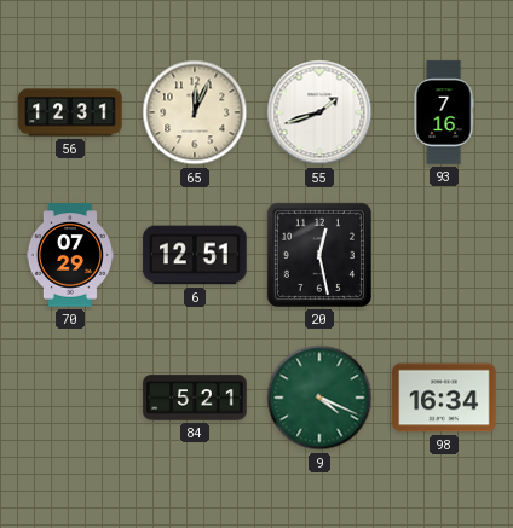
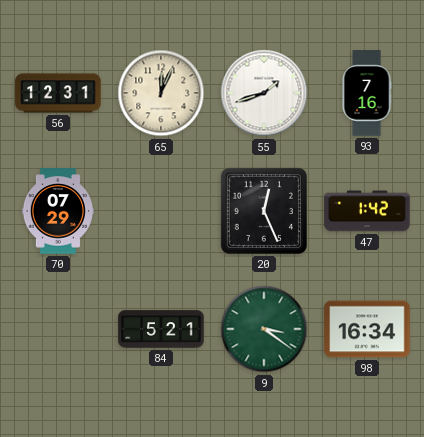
6: 12:51 -> none
20: 12:28 -> 12:26
47: none -> 1:42
9: 4:19 -> 3:21
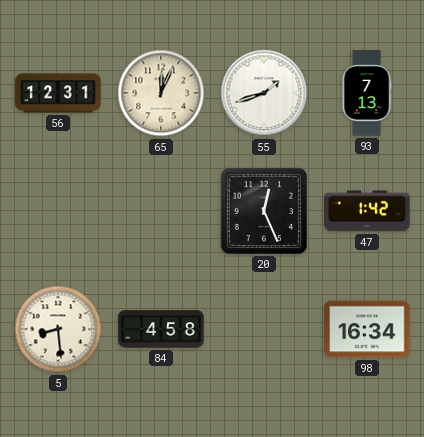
93: 7:16 -> 7:13
70: 07:29 -> none
5: none -> 8:29
84: 5:21 -> 4:58
9: 3:21 -> none
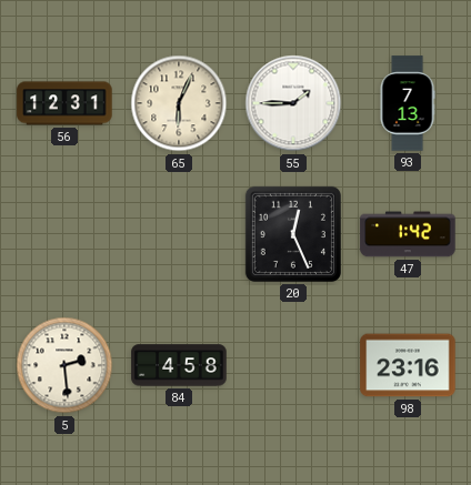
65: 12:04 -> 6:04
55: 1:42 -> 1:45
5: 8:29 -> 2:29
98: 16:34 -> 23:16
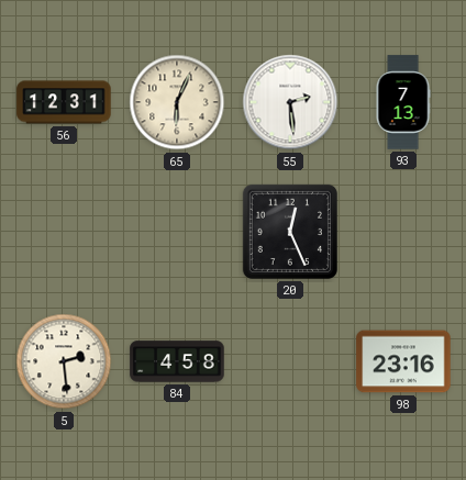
55: 1:45 -> 2:29
47: 1:42 -> none
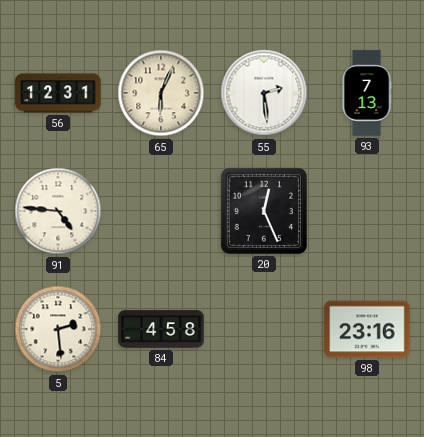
91: none -> 4:46
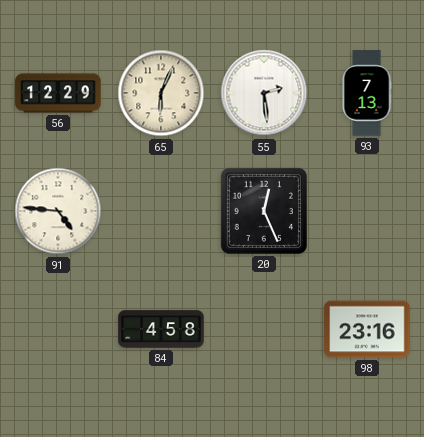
56: 12:31 -> 12:29
5: 2:29 -> none
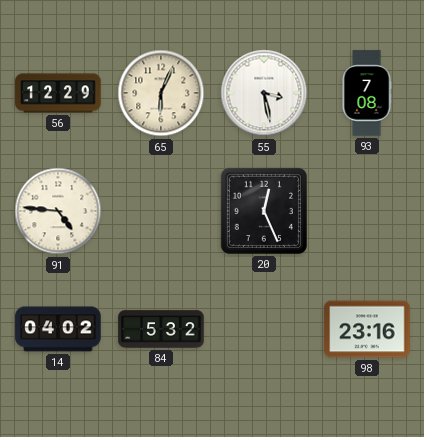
55: 2:29 -> 3:28
93: 7:13 -> 7:08
14: none -> 04:02
84: 4:58 -> 5:32
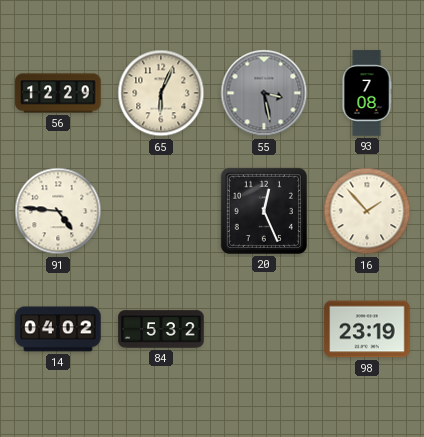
55 dial: white -> grey
16: none -> 1:53
98: 23:16 -> 23:19
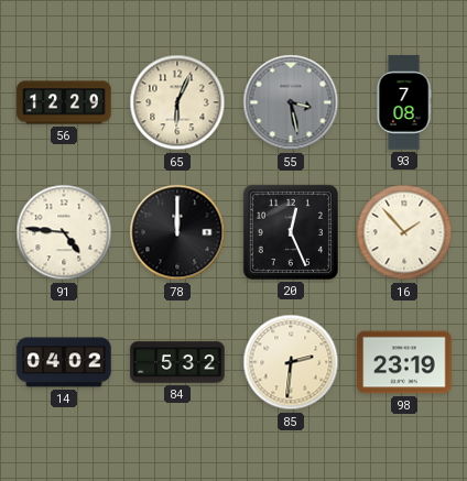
78: none -> 12:00
85: none -> 2:31
